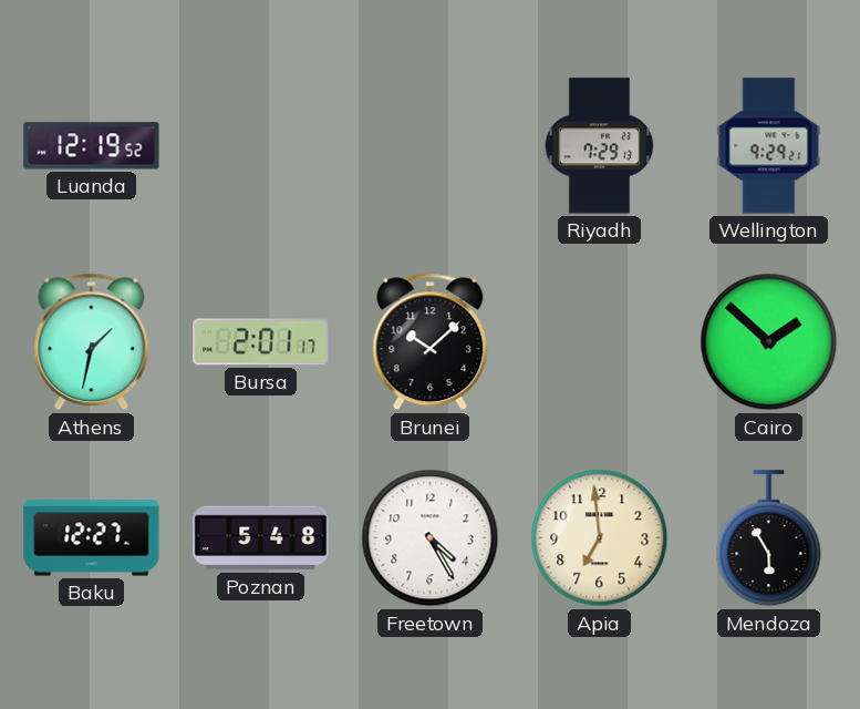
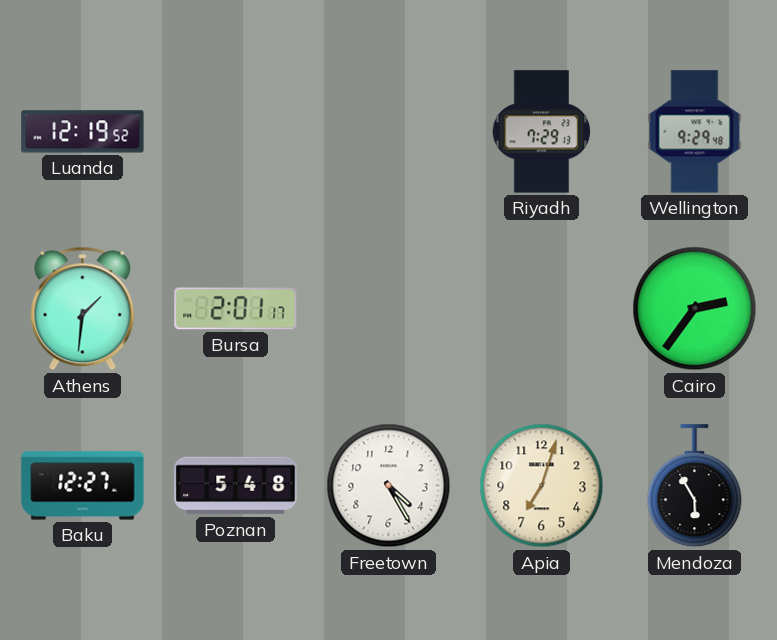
Wellington: 9:29:21 -> 9:29:48
Athens: 1:32 -> 1:31
Brunei: 10:08 -> none
Cairo: 1:52 -> 2:36
Apia: 6:59 -> 7:03
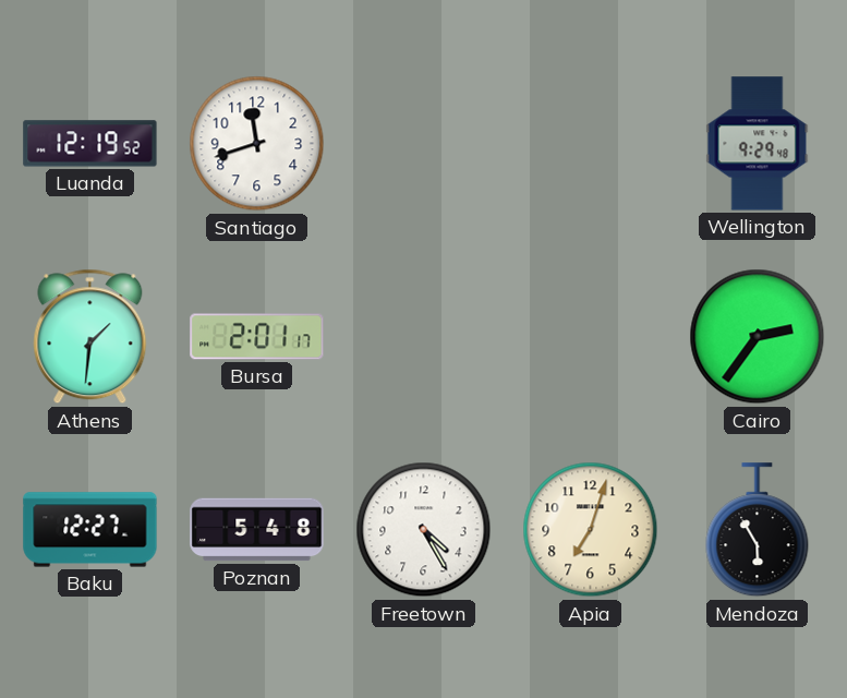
Santiago: none -> 11:42
Riyadh: 7:29 -> none
